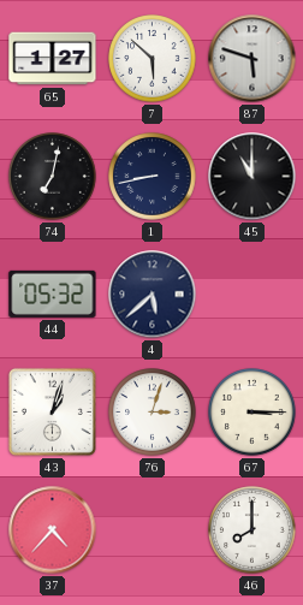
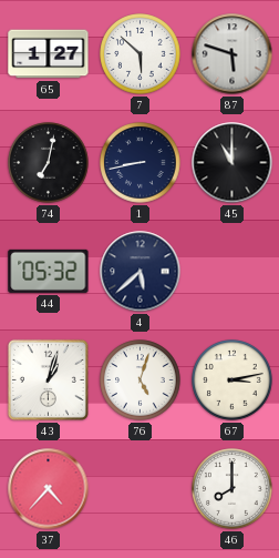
76: 3:03 -> 5:03
67: 3:15 -> 3:13
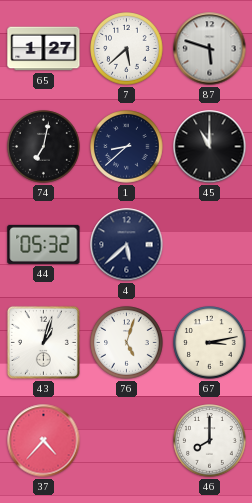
7: 5:52 -> 5:38
1: 8:43 -> 8:38
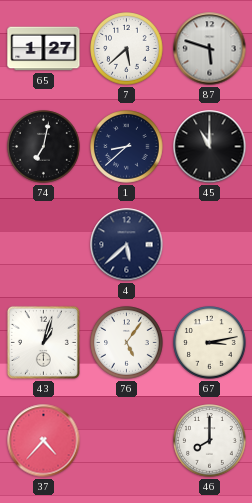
44: 05:32 -> none
76: 5:03 -> 5:06
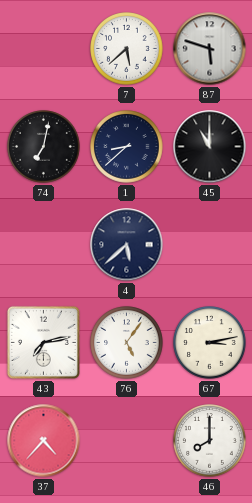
65: 1:27 -> none
43: 1:03 -> 7:13
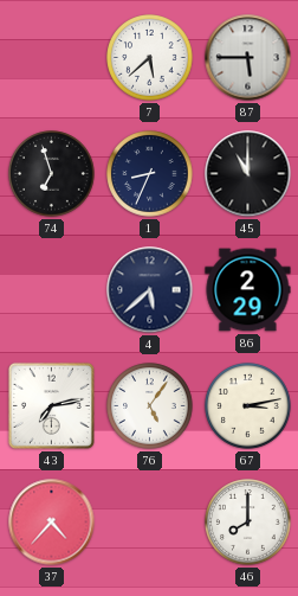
87: 5:48 -> 5:45
74: 7:02 -> 6:57
1: 8:38 -> 8:34
86: none -> 2:29
